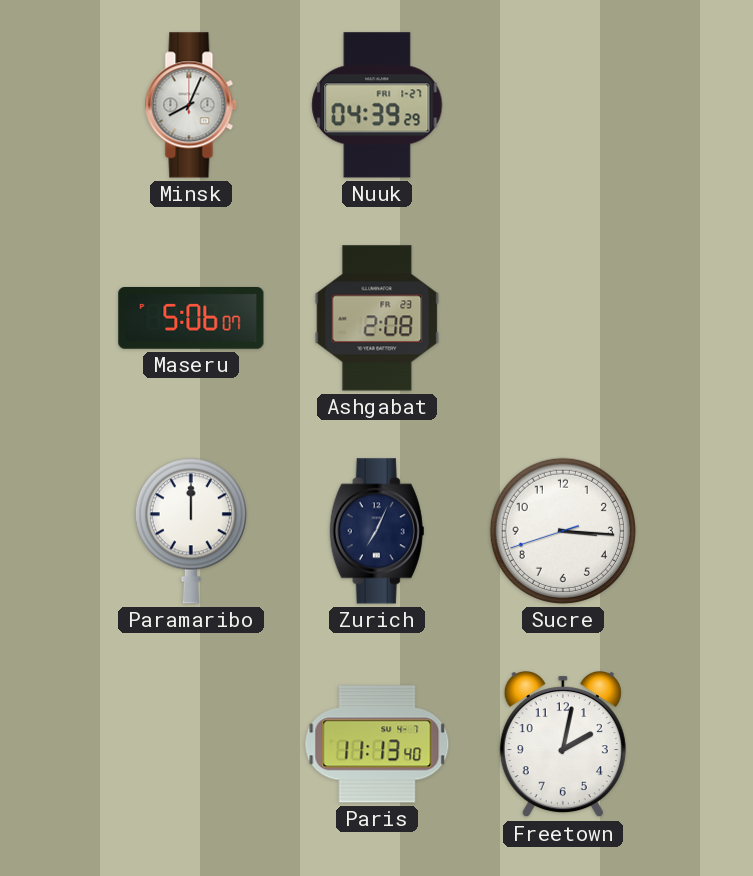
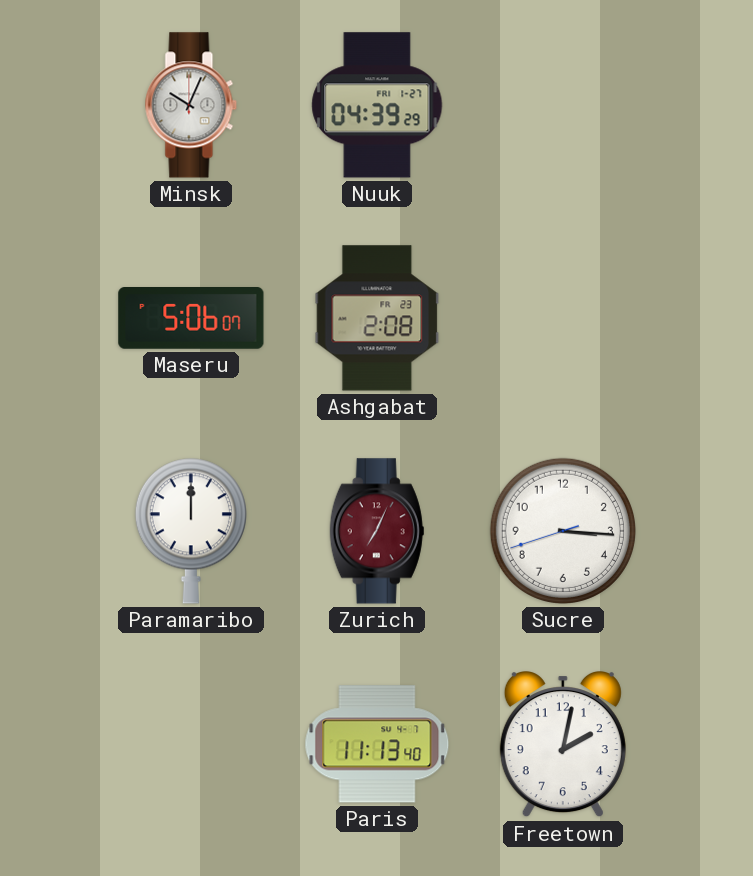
Minsk: 8:04 -> 10:04
Zurich dial: navy -> burgundy
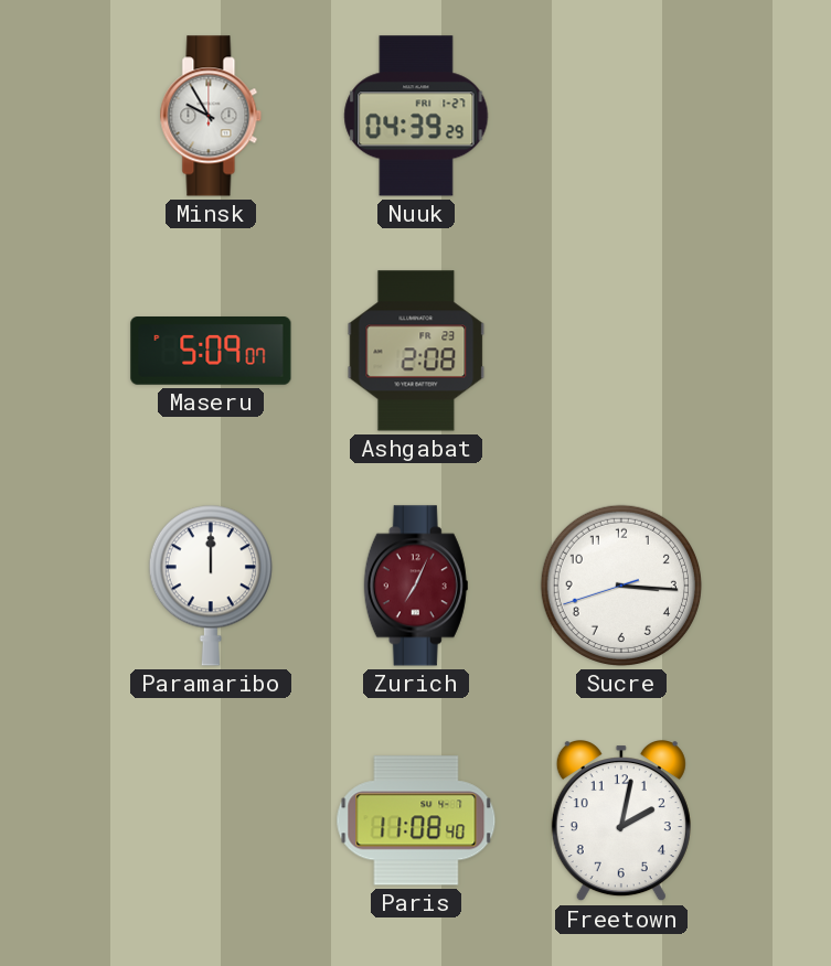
Minsk: 10:04 -> 9:55
Maseru: 5:06 -> 5:09
Paris: 11:13 -> 11:08
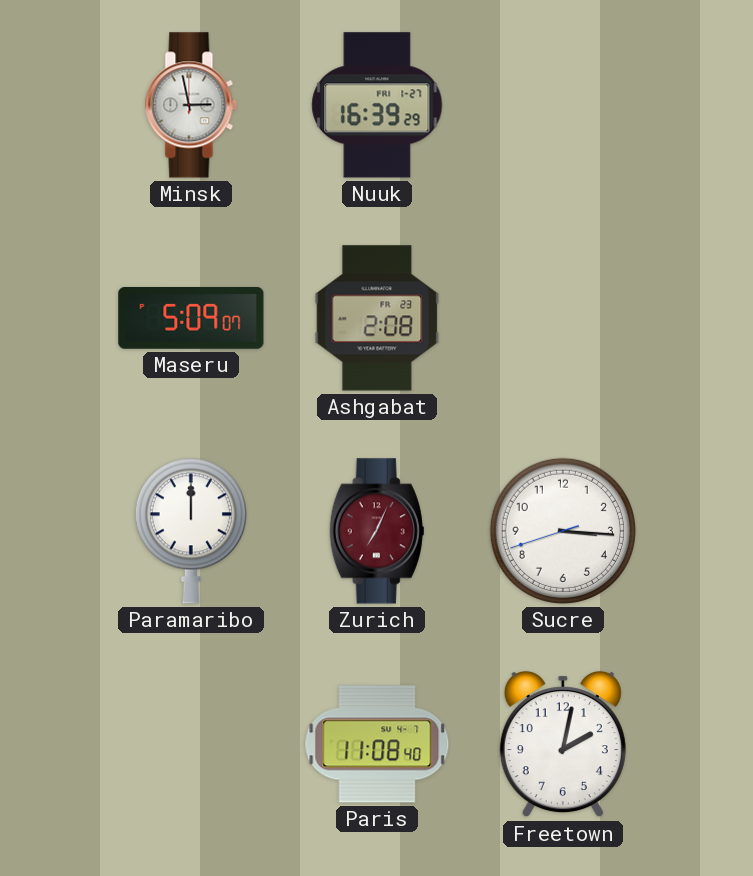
Minsk: 9:55 -> 2:58
Nuuk: 04:39 -> 16:39
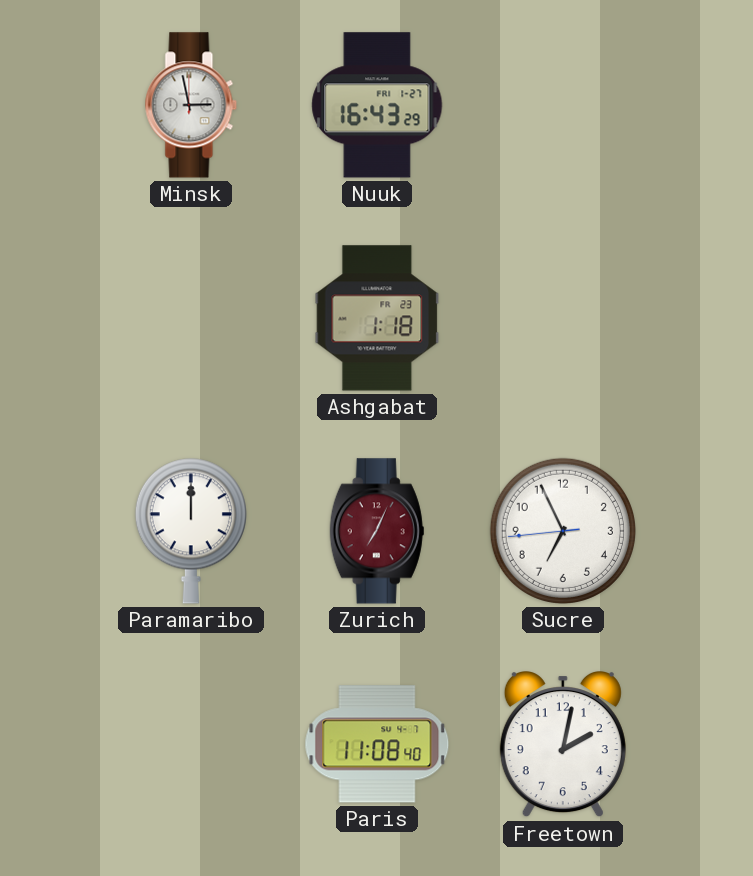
Nuuk: 16:39 -> 16:43
Maseru: 5:09 -> none
Ashgabat: 2:08 -> 1:18
Sucre: 3:15 -> 6:55
